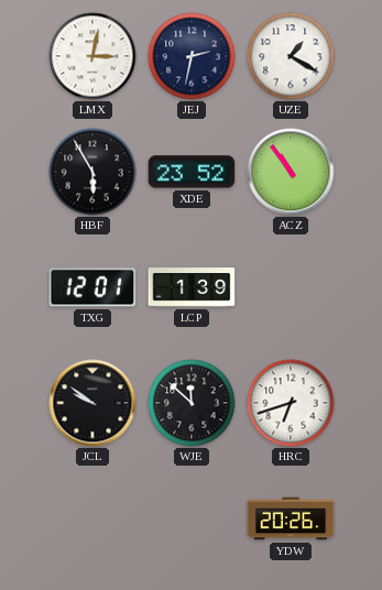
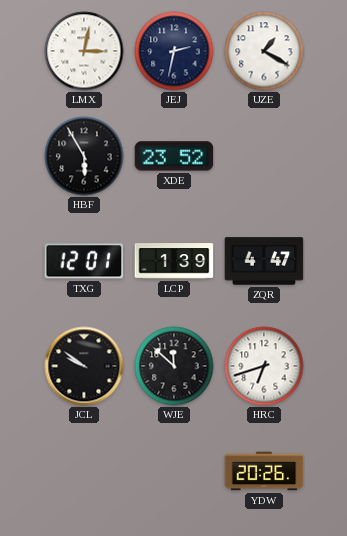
ACZ: 10:54 -> none
ZQR: none -> 4:47
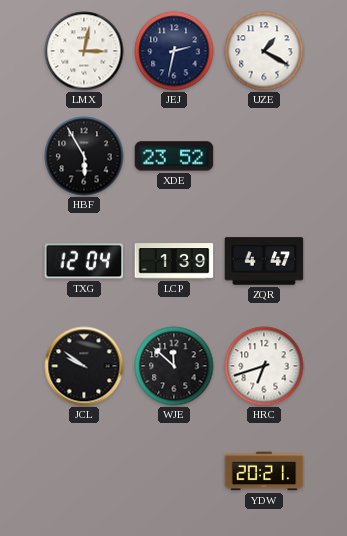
TXG: 12:01 -> 12:04
YDW: 20:26 -> 20:21
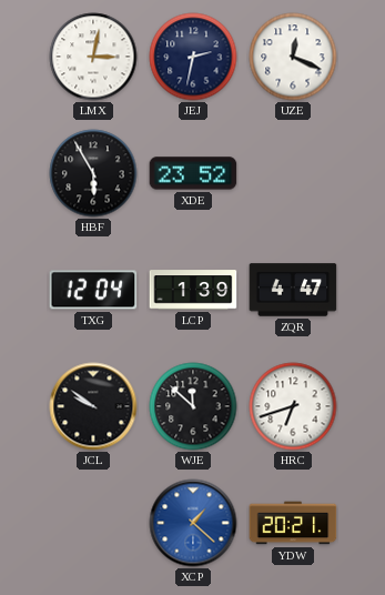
UZE: 1:20 -> 12:19
XCP: none -> 1:22
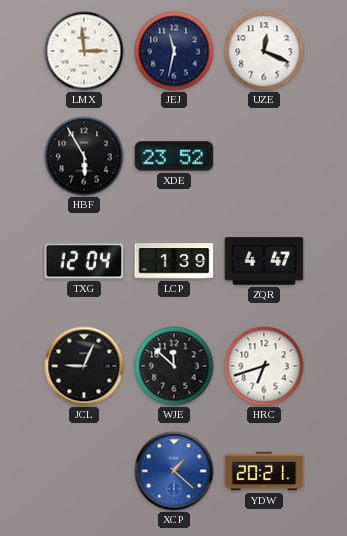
LMX: 3:02 -> 2:59
JEJ: 2:32 -> 11:32
JCL: 9:51 -> 9:04
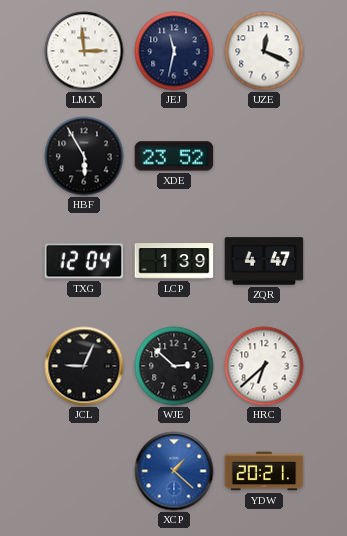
WJE: 11:52 -> 2:52
HRC: 6:42 -> 6:38
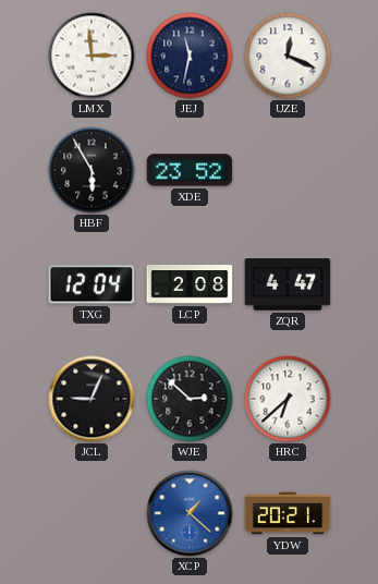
LCP: 1:39 -> 2:08
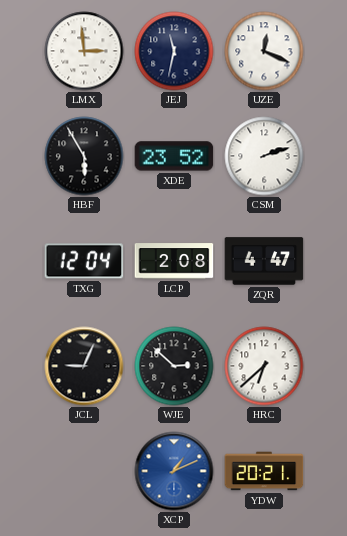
CSM: none -> 2:12
XCP: 1:22 -> 1:11
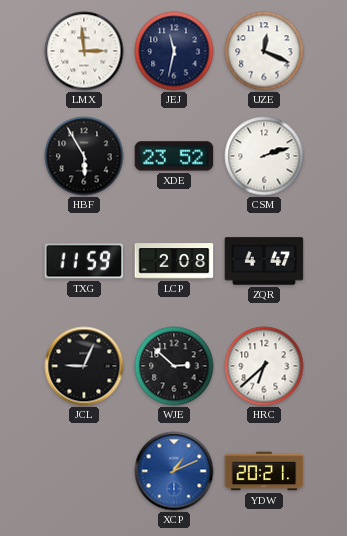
TXG: 12:04 -> 11:59
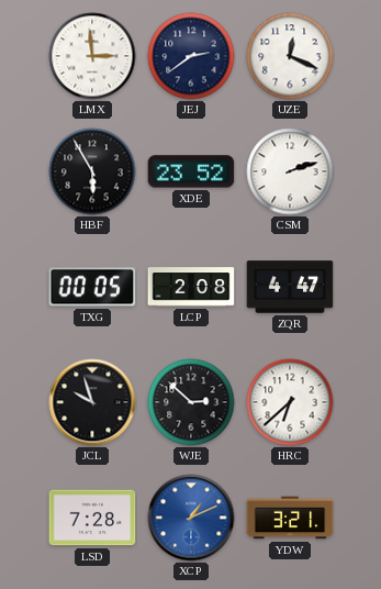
JEJ: 11:32 -> 2:39
TXG: 11:59 -> 00:05
JCL: 9:04 -> 9:57
LSD: none -> 7:28
YDW: 20:21 -> 3:21
